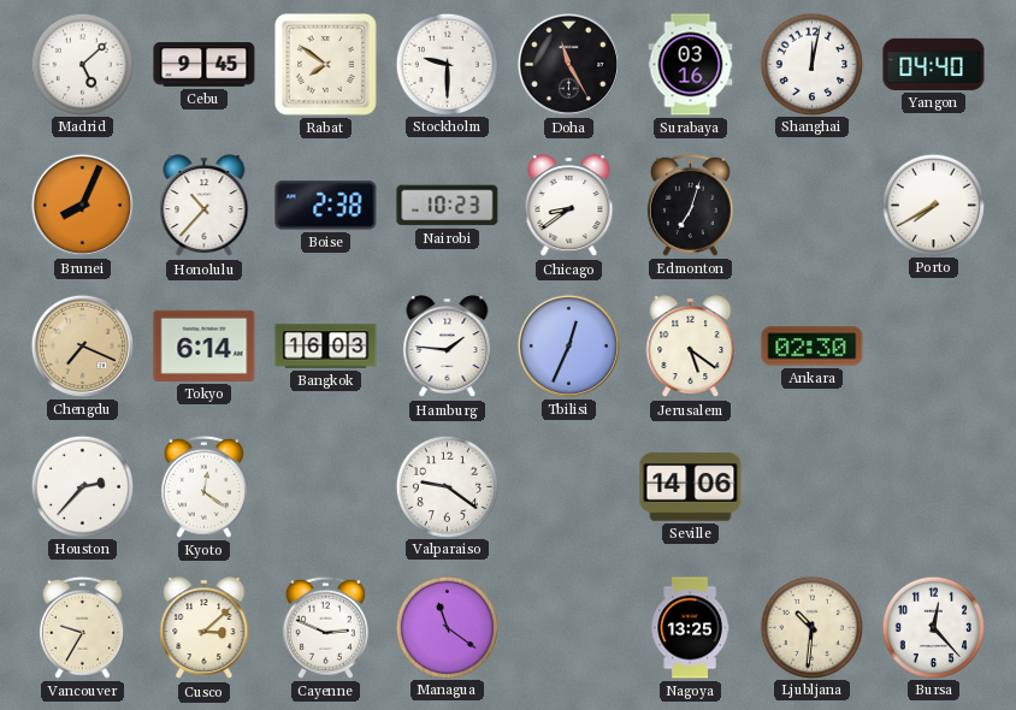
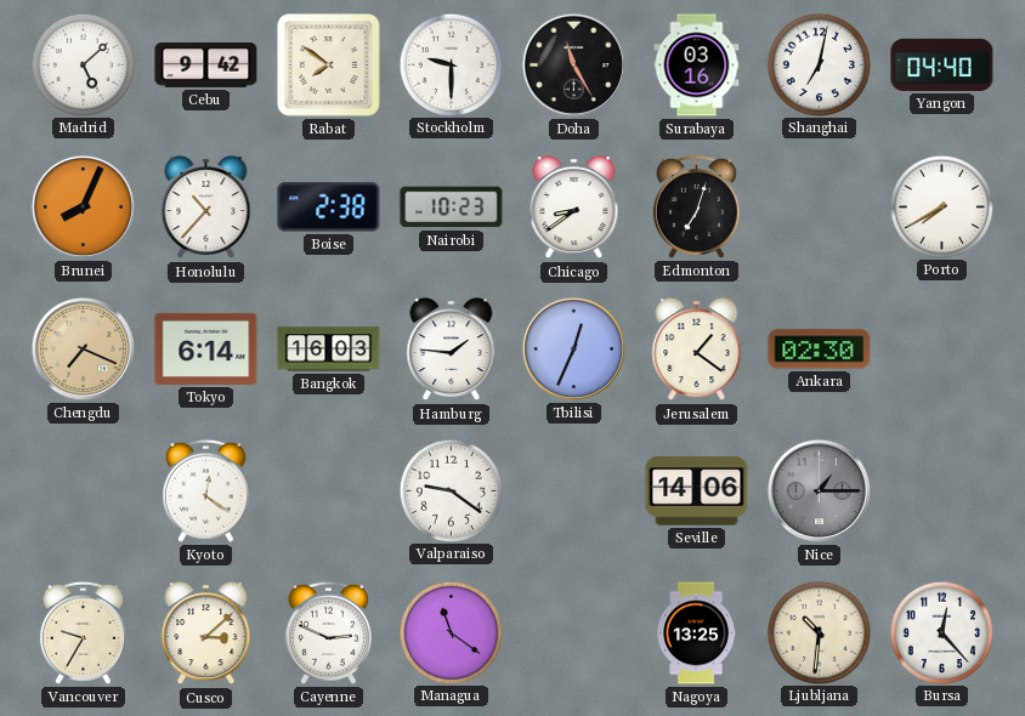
Cebu: 9:45 -> 9:42
Shanghai: 12:02 -> 7:02
Jerusalem: 5:21 -> 1:21
Houston: 2:37 -> none
Nice: none -> 1:15
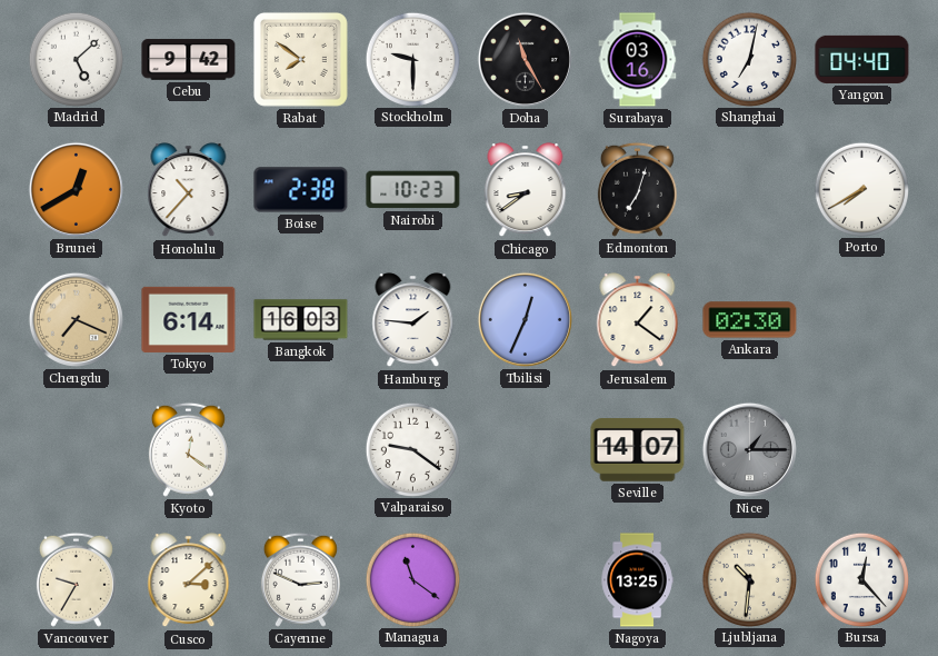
Brunei: 8:04 -> 12:40
Seville: 14:06 -> 14:07
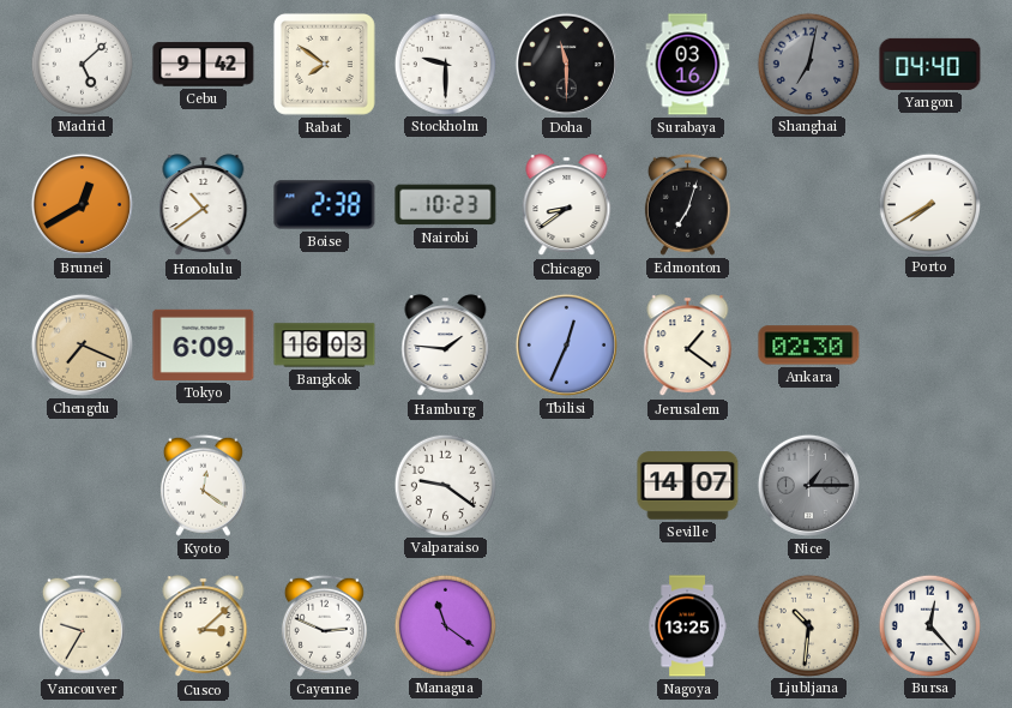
Doha: 11:25 -> 11:30
Shanghai dial: white -> grey
Honolulu: 10:37 -> 10:39
Tokyo: 6:14 -> 6:09
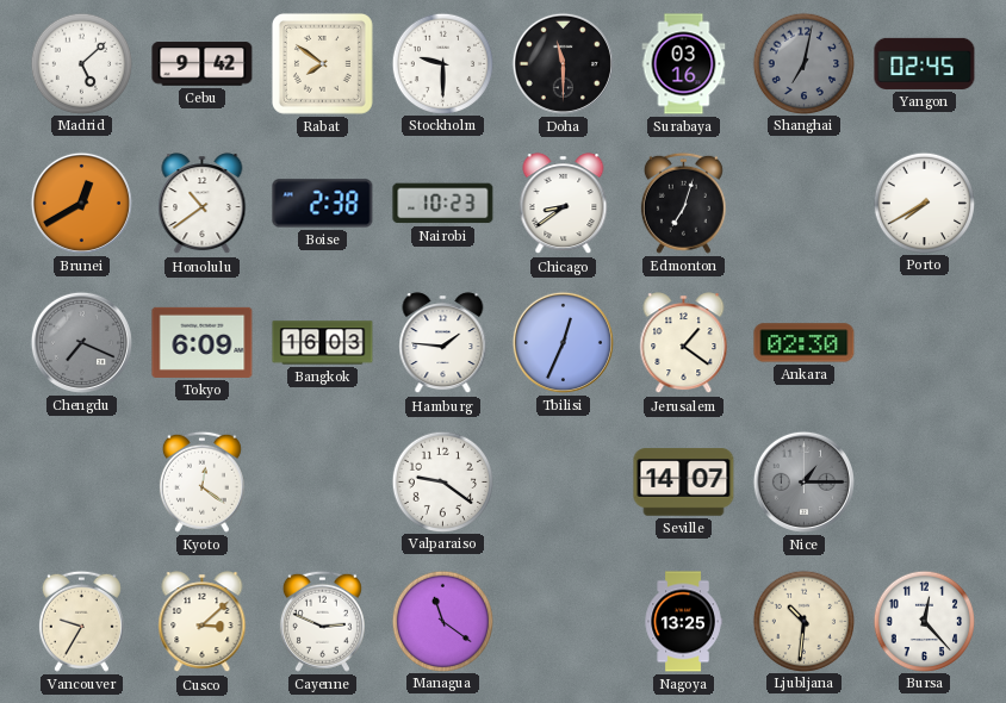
Yangon: 04:40 -> 02:45
Chengdu dial: champagne -> grey
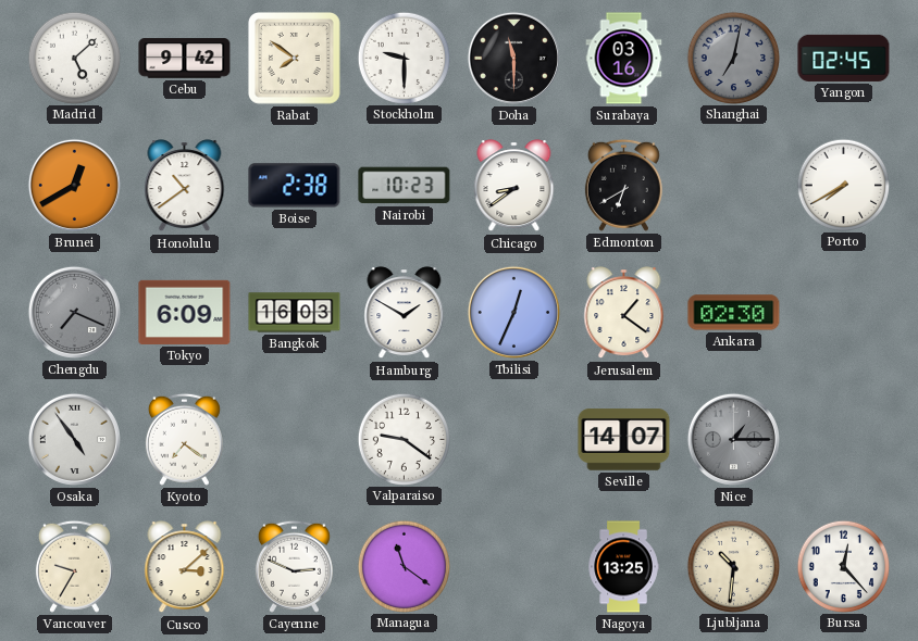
Edmonton: 7:03 -> 6:40
Hamburg: 1:46 -> 1:50
Osaka: none -> 4:54
Kyoto: 12:21 -> 7:21
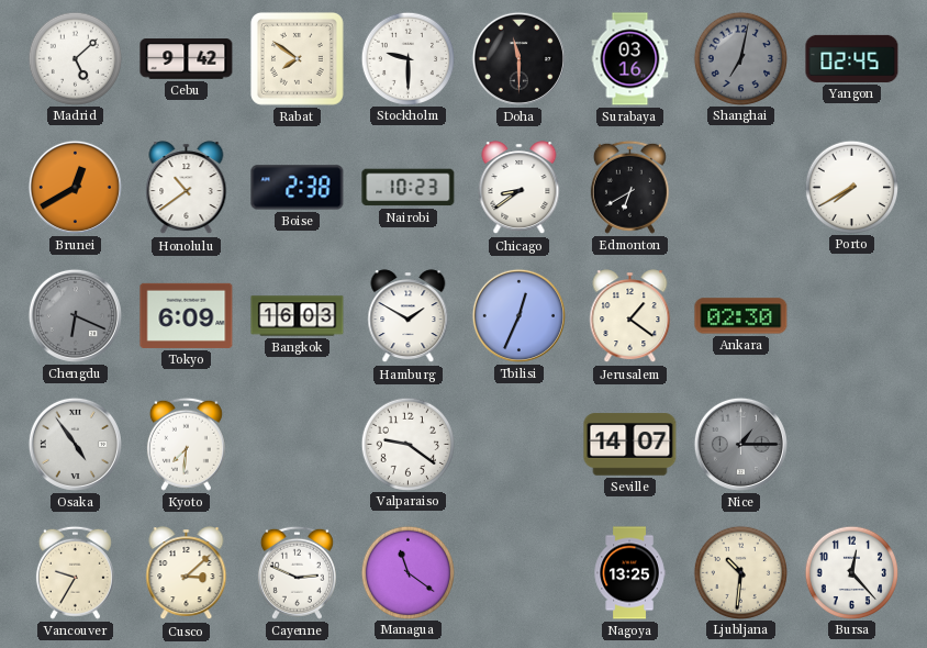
Chengdu: 7:19 -> 6:19
Kyoto: 7:21 -> 7:31
